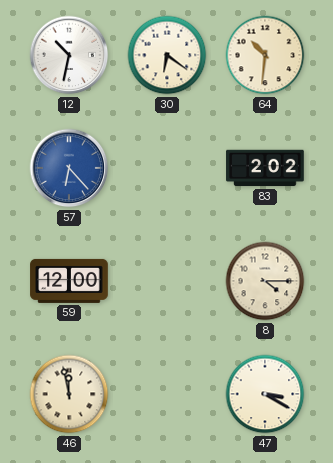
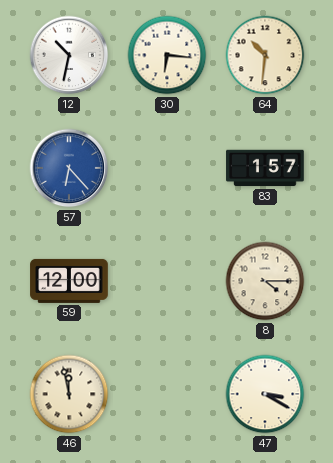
30: 6:21 -> 6:16
83: 2:02 -> 1:57
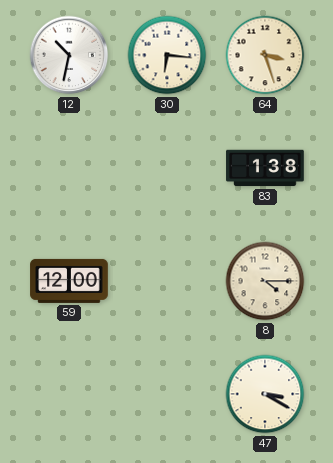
64: 10:31 -> 3:27
57: 6:23 -> none
83: 1:57 -> 1:38
46: 11:58 -> none
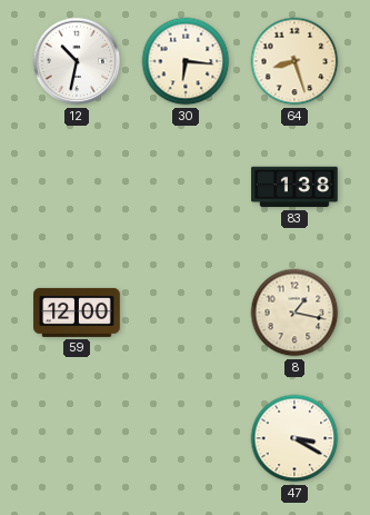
64: 3:27 -> 8:27
8: 4:15 -> 1:17
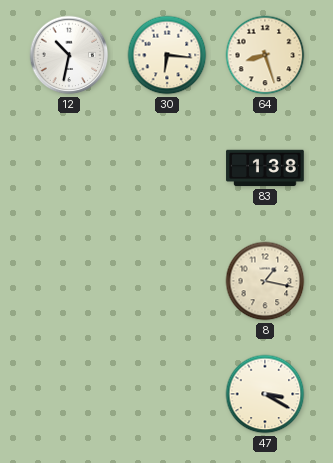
59: 12:00 -> none
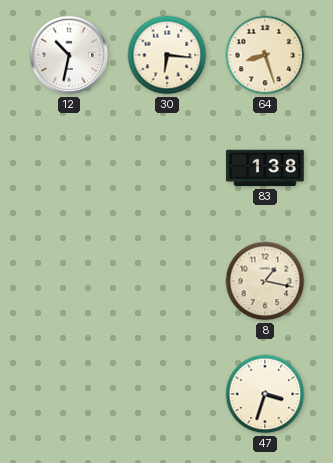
47: 3:20 -> 3:33
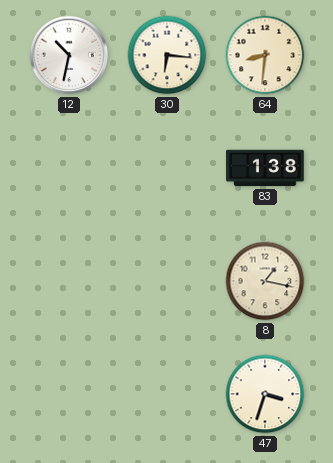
64: 8:27 -> 8:31
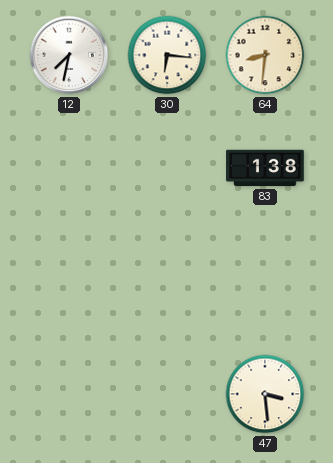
12: 10:32 -> 7:32
8: 1:17 -> none
47: 3:33 -> 3:29
